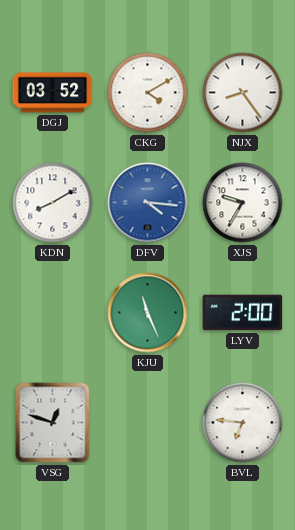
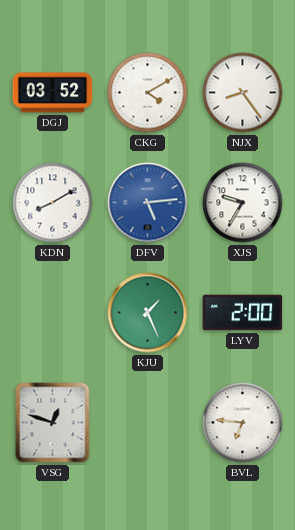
DFV: 4:16 -> 5:14
KJU: 11:26 -> 1:26
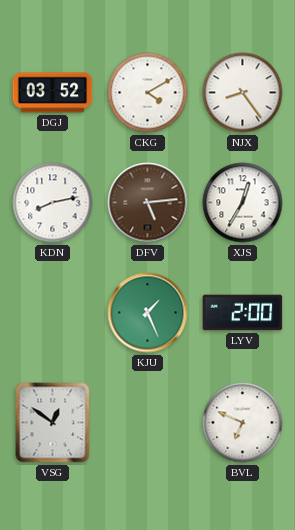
KDN: 8:10 -> 8:13
DFV dial: blue -> brown
XJS: 9:35 -> 12:35
VSG: 12:48 -> 12:51
BVL: 6:46 -> 6:49
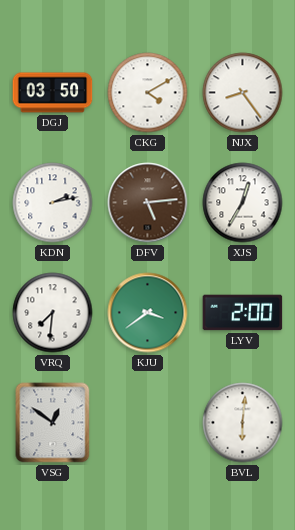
DGJ: 03:52 -> 03:50
KDN: 8:13 -> 2:13
VRQ: none -> 7:31
KJU: 1:26 -> 3:39
BVL: 6:49 -> 6:01
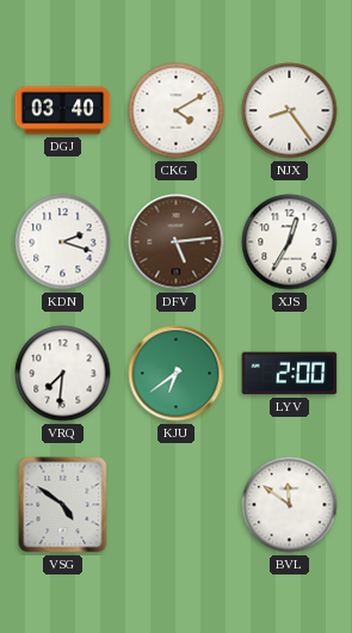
DGJ: 03:50 -> 03:40
KDN: 2:13 -> 2:18
KJU: 3:39 -> 6:39
VSG: 12:51 -> 4:51
BVL: 6:01 -> 11:51
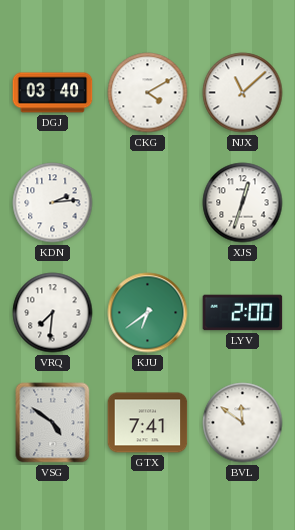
NJX: 8:24 -> 11:08
KDN: 2:18 -> 2:14
DFV: 5:14 -> none
XJS: 12:35 -> 12:33
GTX: none -> 7:41
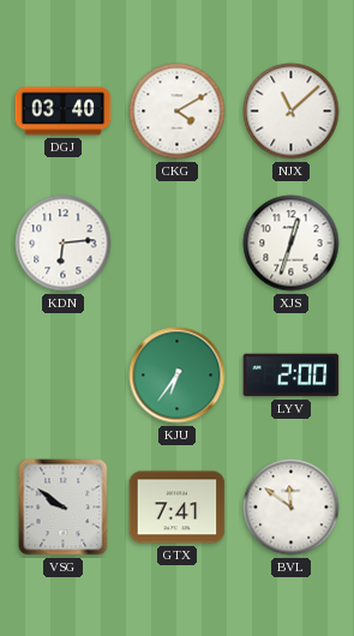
KDN: 2:14 -> 6:14
VRQ: 7:31 -> none
KJU: 6:39 -> 6:36
VSG: 4:51 -> 9:51
